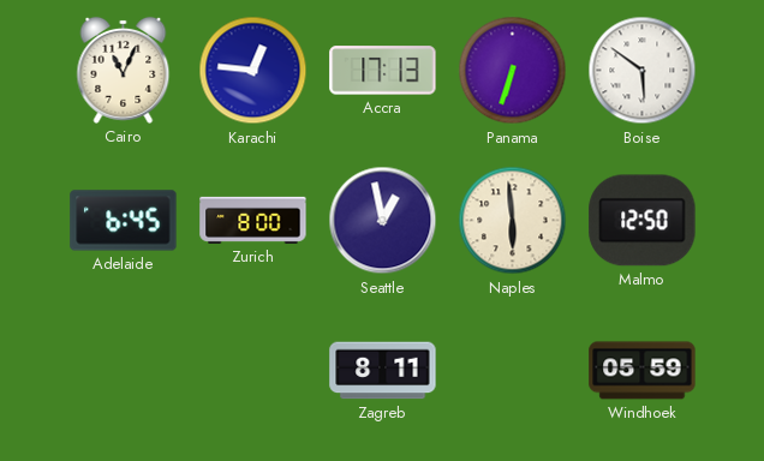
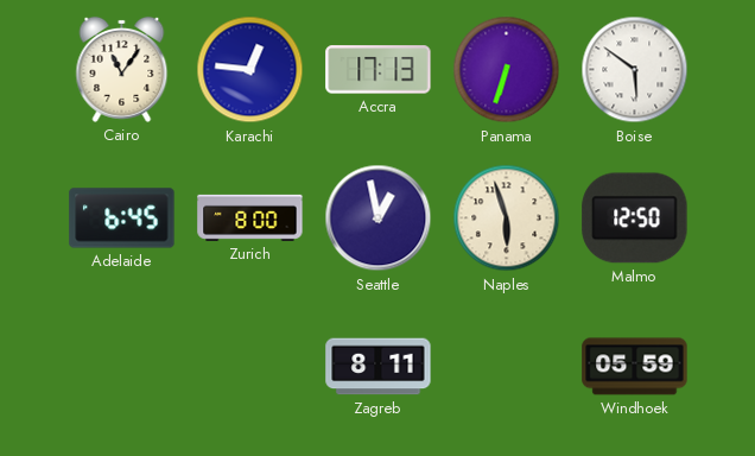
Cairo: 11:04 -> 11:06
Naples: 5:59 -> 5:57
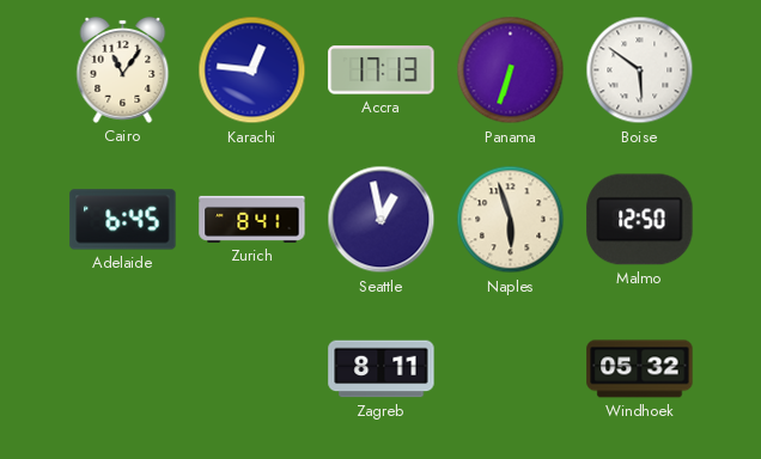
Zurich: 8:00 -> 8:41
Windhoek: 05:59 -> 05:32
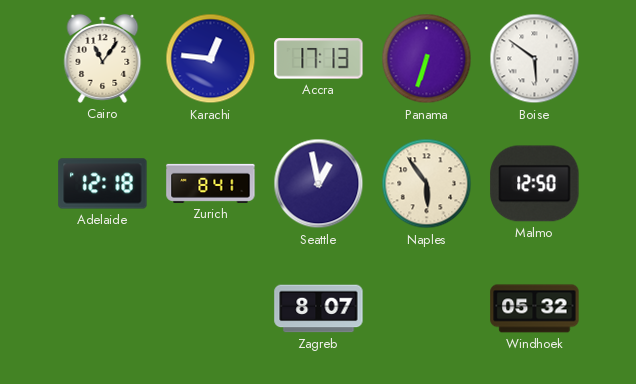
Adelaide: 6:45 -> 12:18
Naples: 5:57 -> 5:54
Zagreb: 8:11 -> 8:07
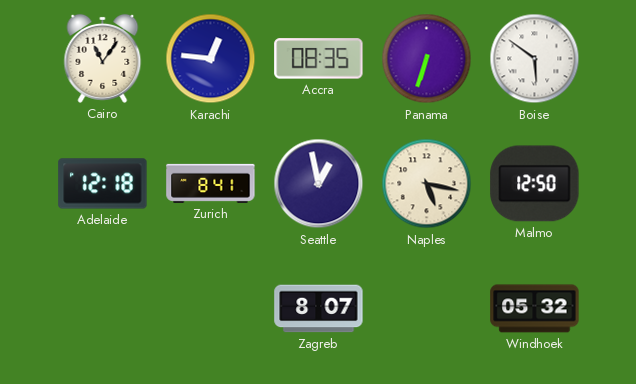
Accra: 17:13 -> 08:35
Naples: 5:54 -> 5:17
